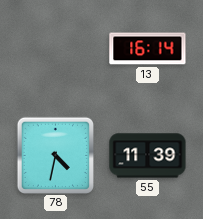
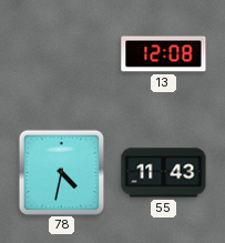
13: 16:14 -> 12:08
55: 11:39 -> 11:43
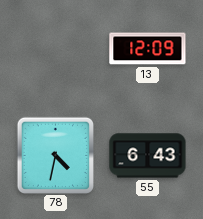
13: 12:08 -> 12:09
55: 11:43 -> 6:43
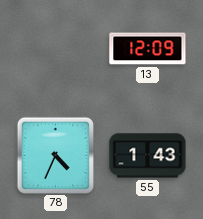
78: 4:32 -> 4:34
55: 6:43 -> 1:43
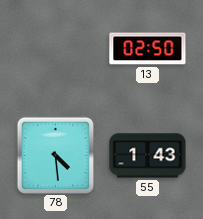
13: 12:09 -> 02:50
78: 4:34 -> 4:29
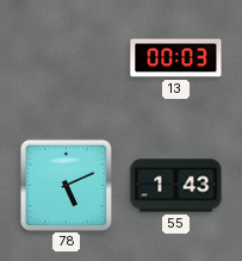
13: 02:50 -> 00:03
78: 4:29 -> 5:11
